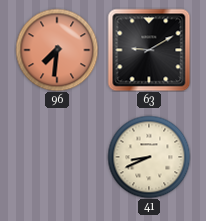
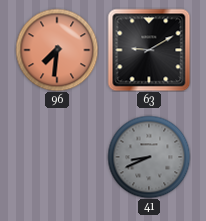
41 dial: cream -> grey
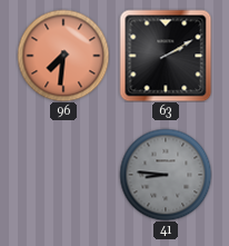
63: 9:10 -> 2:10
41: 8:41 -> 8:46
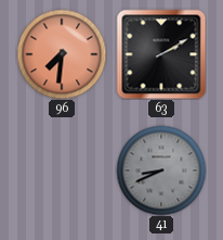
41: 8:46 -> 8:41
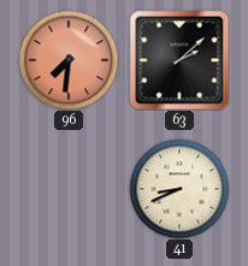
63: 2:10 -> 2:08
41 dial: grey -> cream
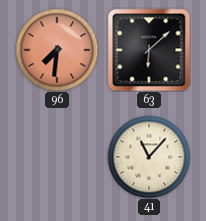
63: 2:08 -> 6:08
41: 8:41 -> 11:07
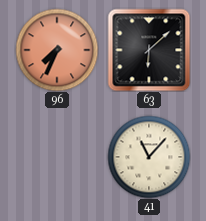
96: 7:31 -> 7:34
